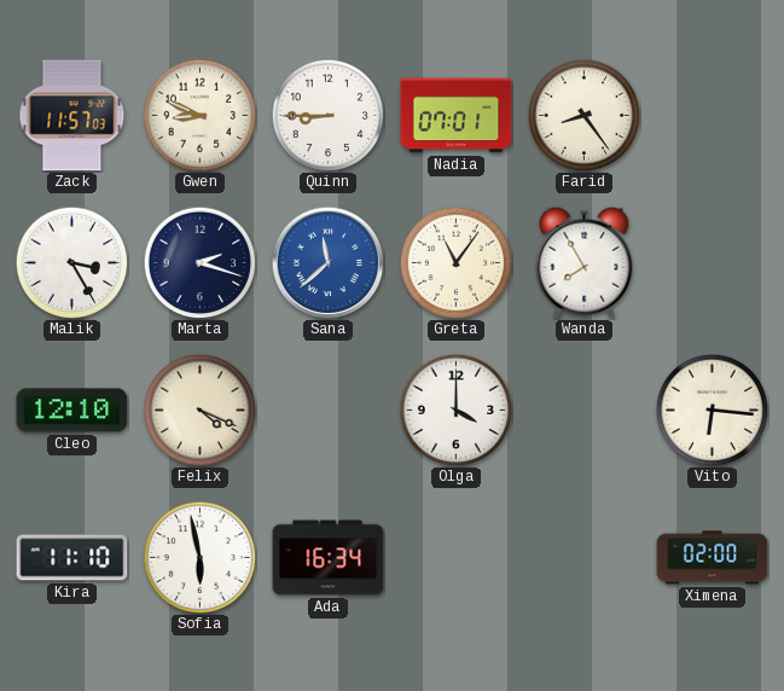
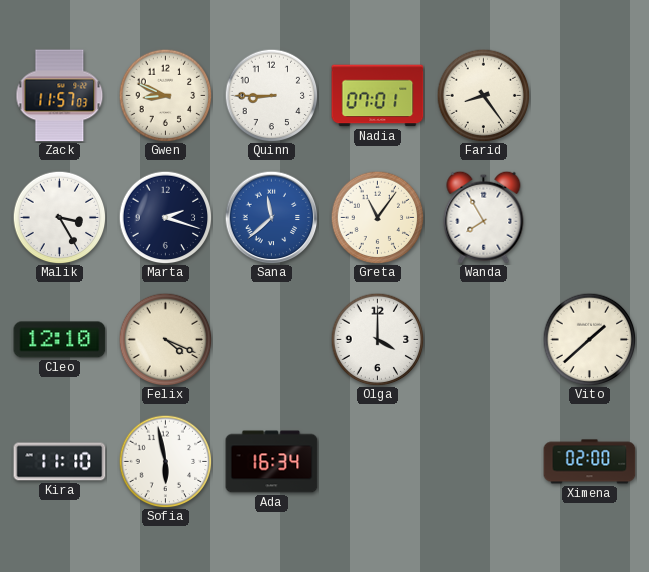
Vito: 6:16 -> 1:38
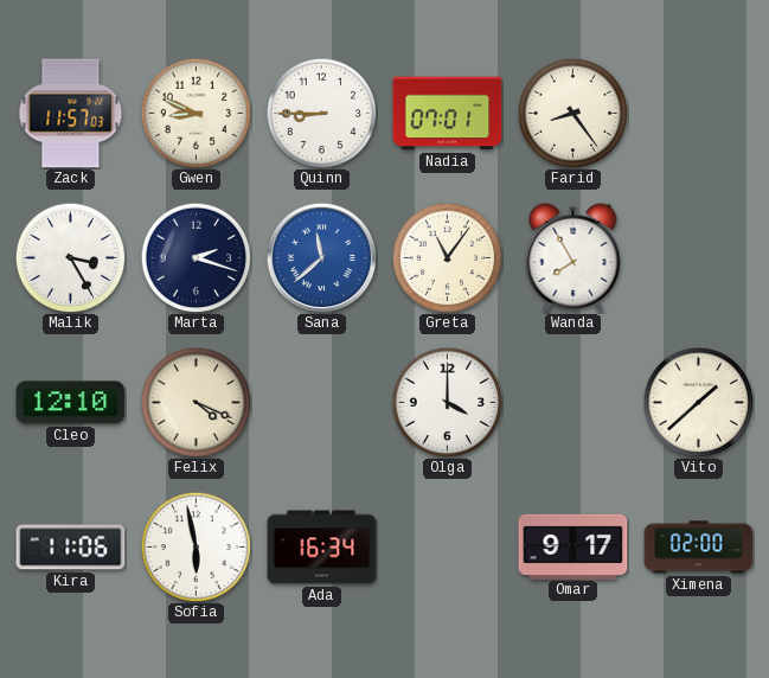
Kira: 11:10 -> 11:06
Omar: none -> 9:17
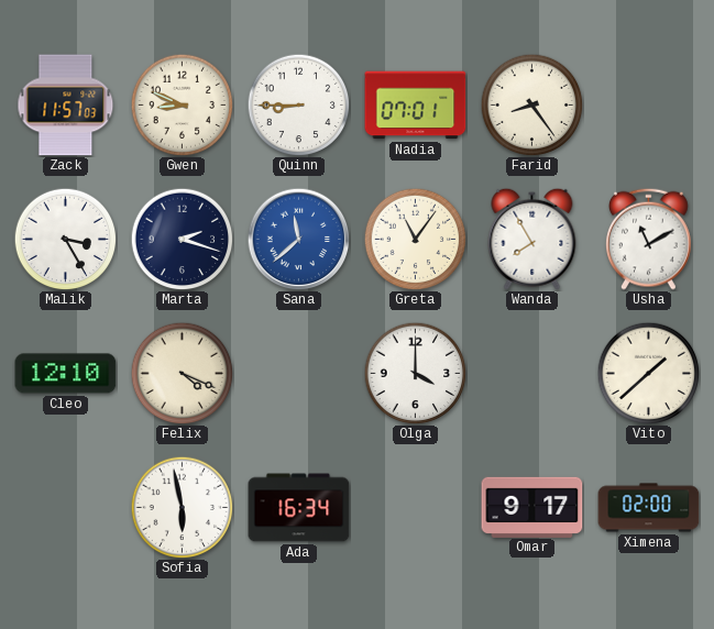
Usha: none -> 11:10
Kira: 11:06 -> none
